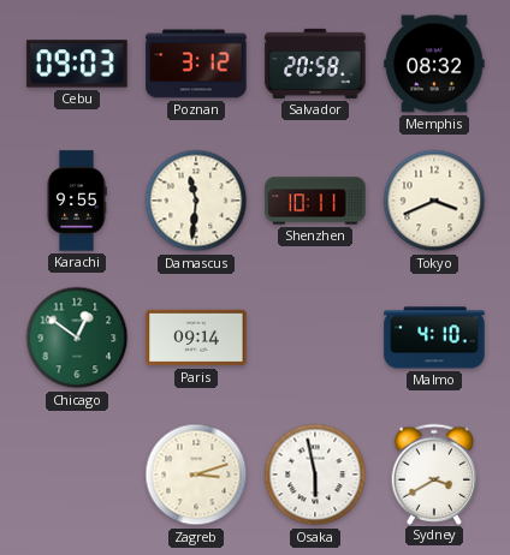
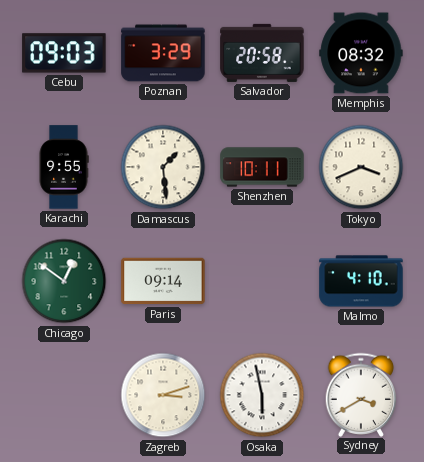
Poznan: 3:12 -> 3:29
Damascus: 11:31 -> 1:29
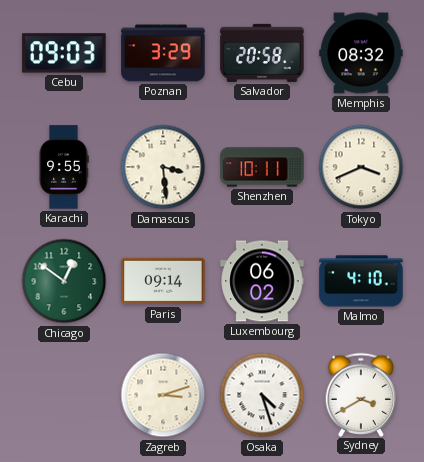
Damascus: 1:29 -> 3:29
Luxembourg: none -> 06:02
Osaka: 5:58 -> 4:27
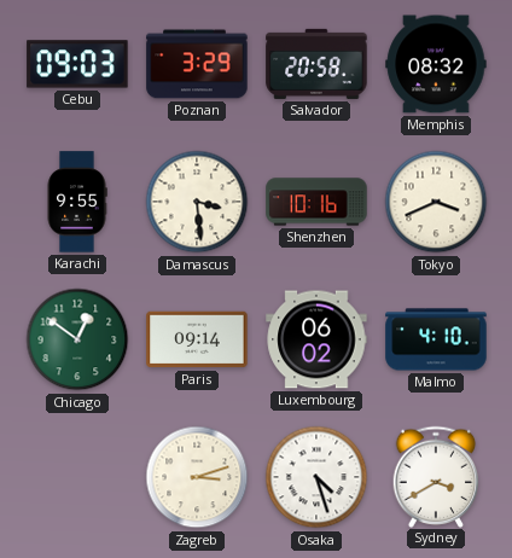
Shenzhen: 10:11 -> 10:16
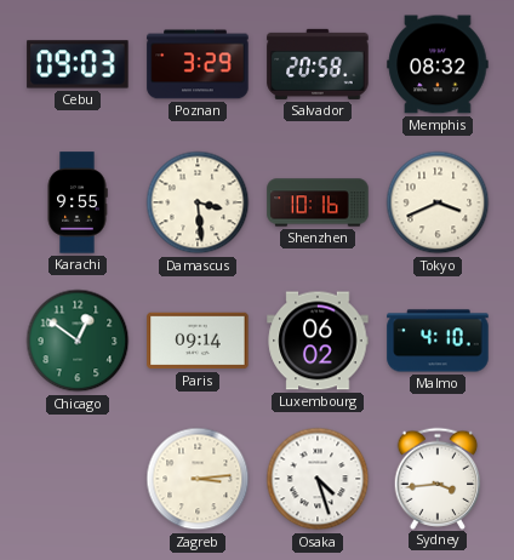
Zagreb: 3:12 -> 3:14
Sydney: 3:40 -> 3:44
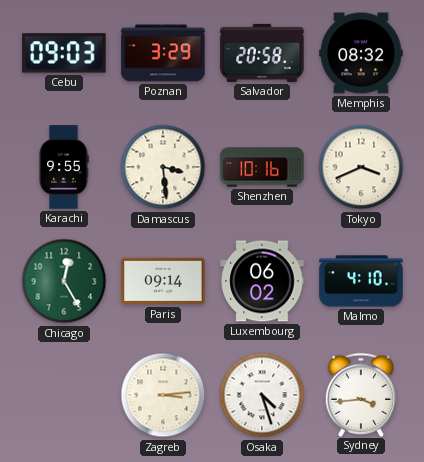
Chicago: 12:51 -> 12:25
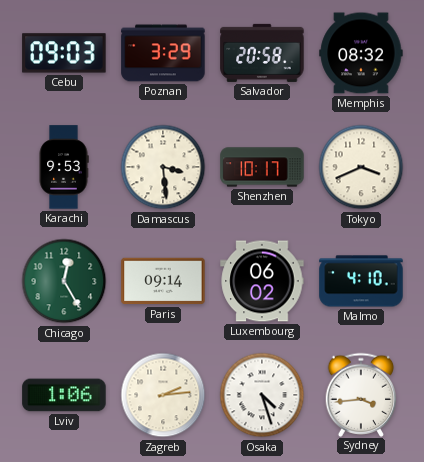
Karachi: 9:55 -> 9:53
Shenzhen: 10:16 -> 10:17
Lviv: none -> 1:06
Zagreb: 3:14 -> 2:14
